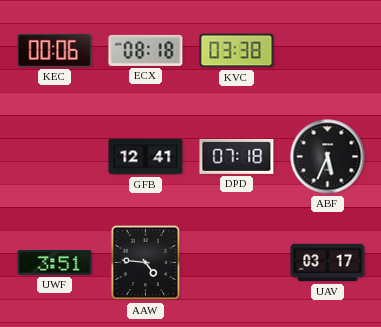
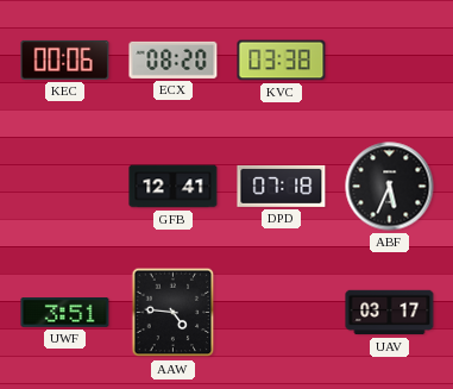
ECX: 08:18 -> 08:20
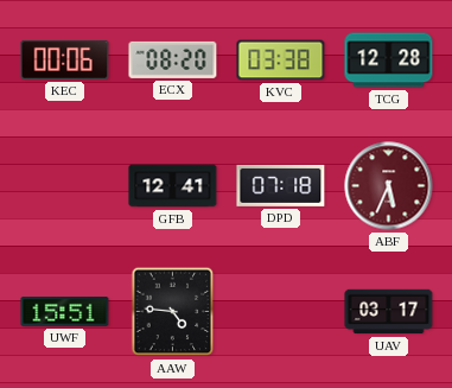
TCG: none -> 12:28
ABF dial: black -> burgundy
UWF: 3:51 -> 15:51
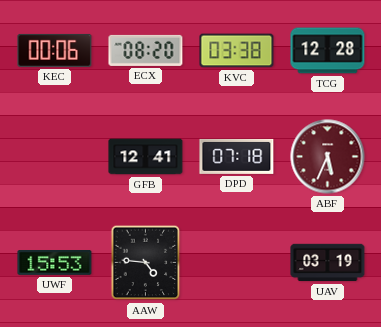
UWF: 15:51 -> 15:53
UAV: 03:17 -> 03:19
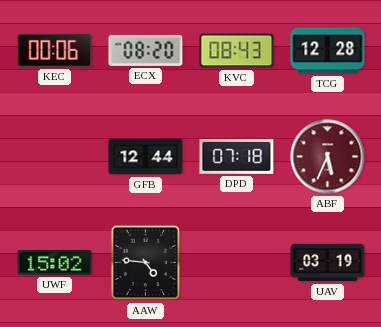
KVC: 03:38 -> 08:43
GFB: 12:41 -> 12:44
UWF: 15:53 -> 15:02
